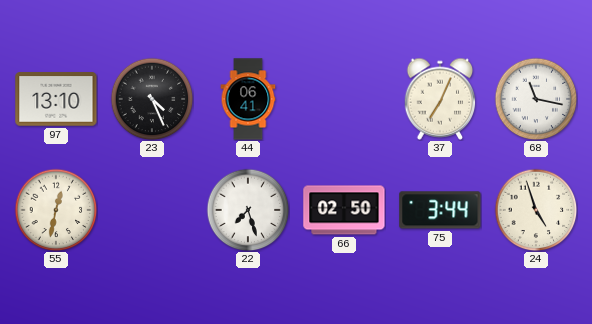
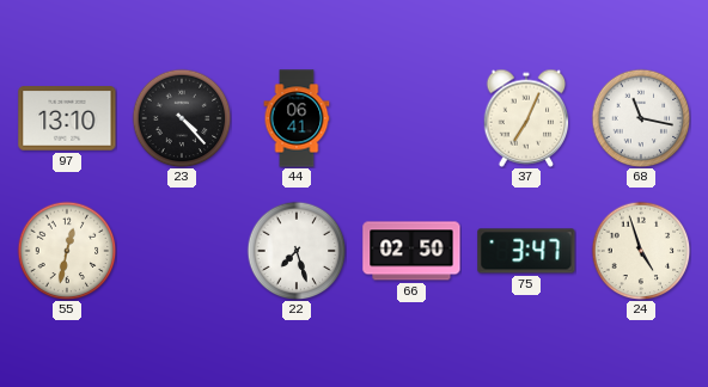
23: 4:26 -> 4:23
75: 3:44 -> 3:47
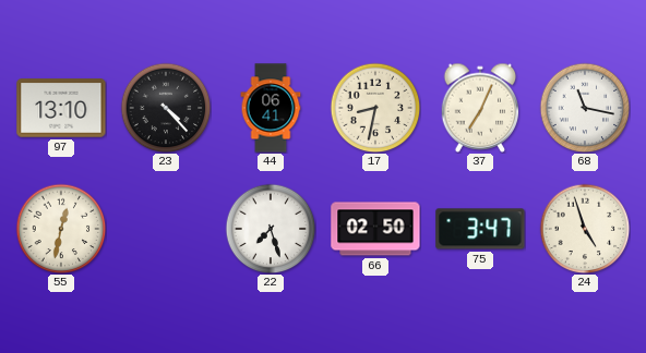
17: none -> 8:32
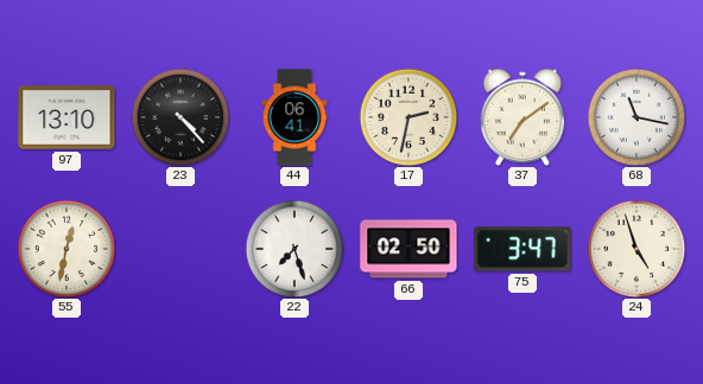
17: 8:32 -> 2:32
37: 7:04 -> 7:09
